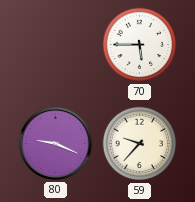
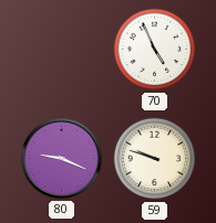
70: 5:45 -> 4:56
59: 9:37 -> 9:48
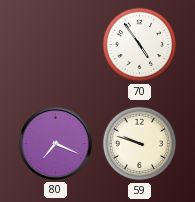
70: 4:56 -> 4:54
80: 9:19 -> 7:19
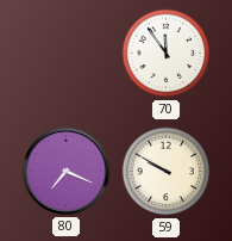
70: 4:54 -> 11:54
59: 9:48 -> 9:50
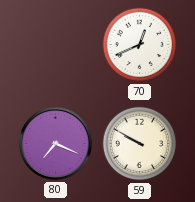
70: 11:54 -> 12:41
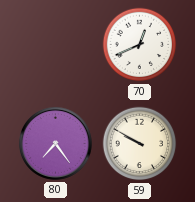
80: 7:19 -> 7:24
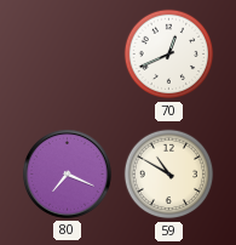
80: 7:24 -> 7:19
59: 9:50 -> 10:50
